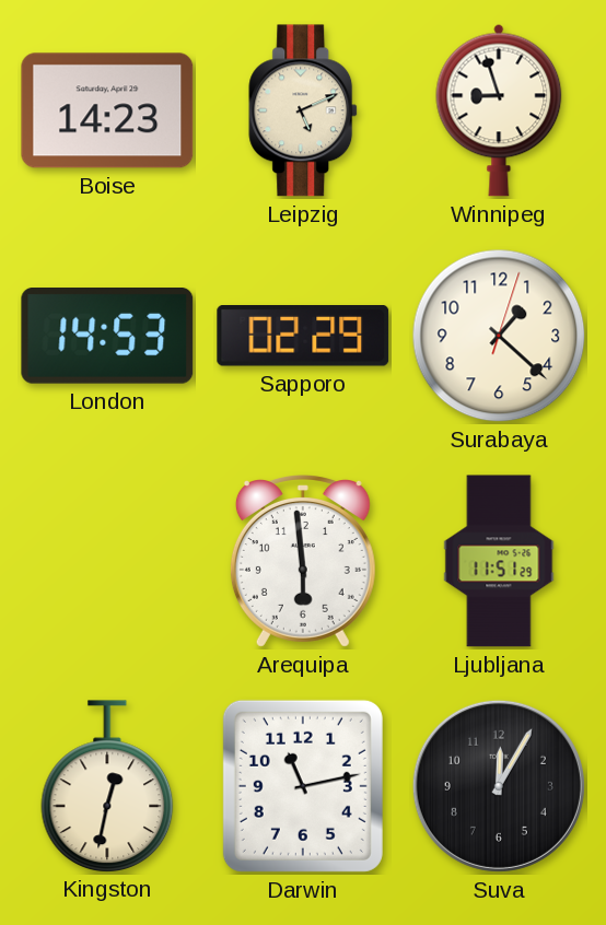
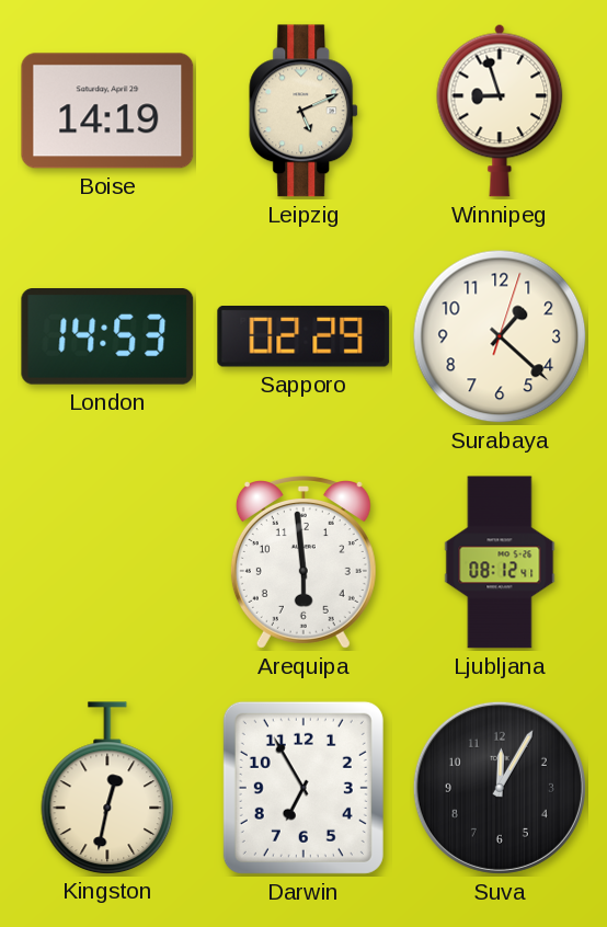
Boise: 14:23 -> 14:19
Ljubljana: 11:51 -> 08:12
Darwin: 11:13 -> 6:55
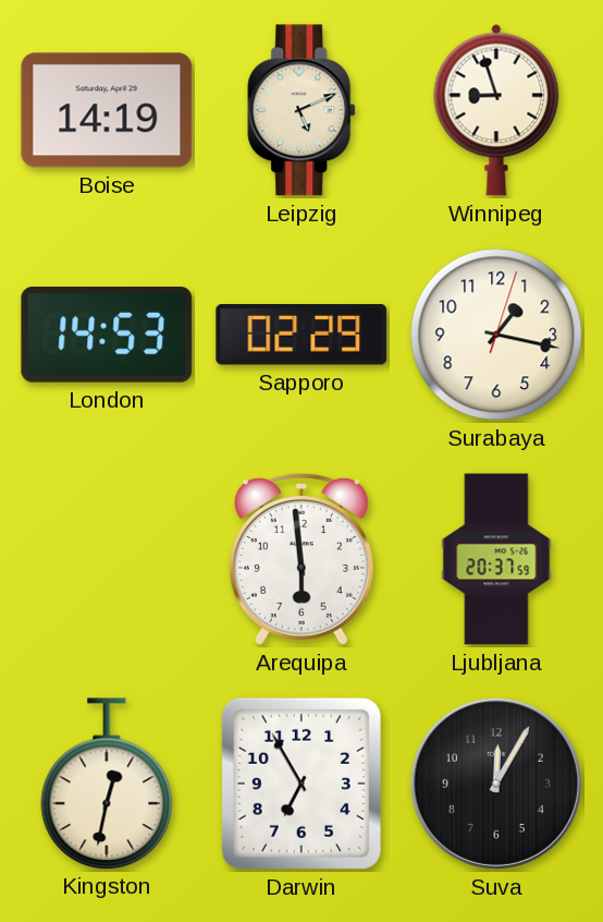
Surabaya: 1:22 -> 1:17
Ljubljana: 08:12 -> 20:37
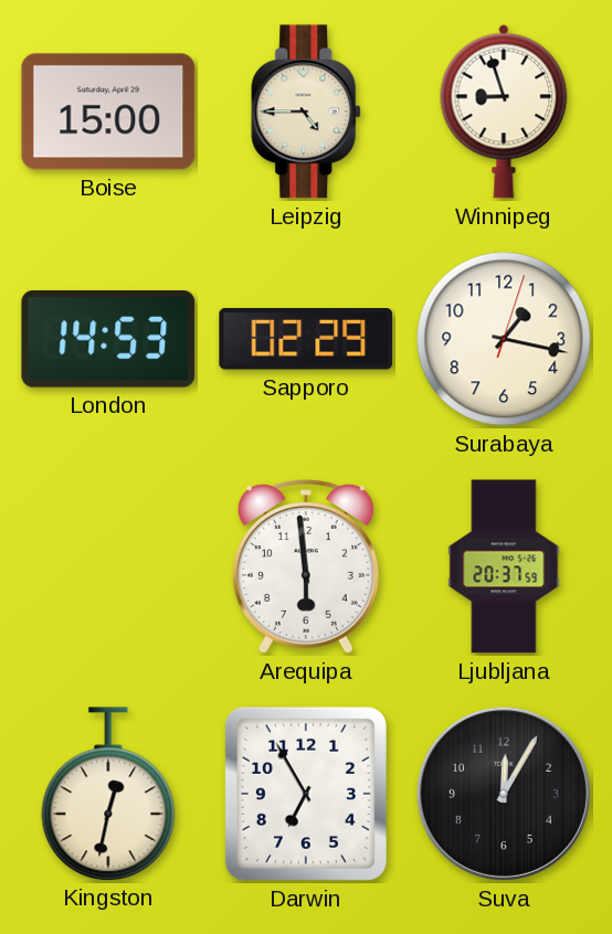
Boise: 14:19 -> 15:00
Leipzig: 5:11 -> 4:45
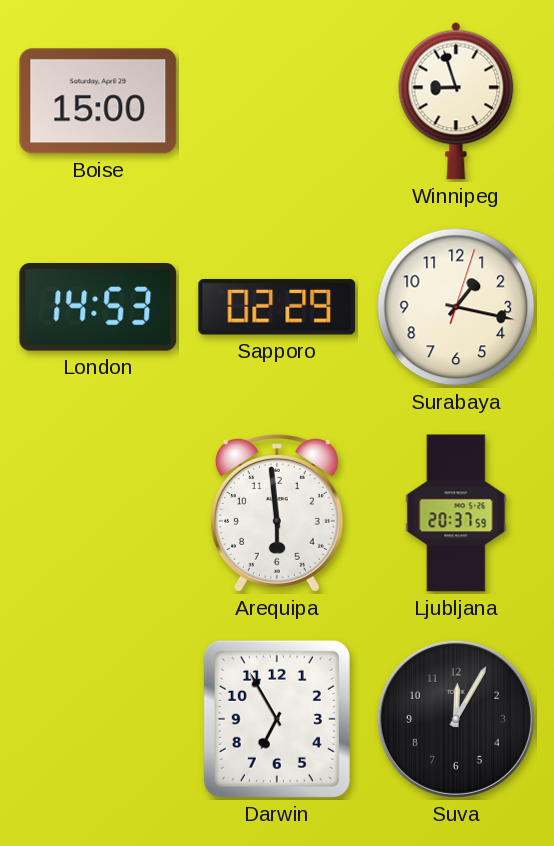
Leipzig: 4:45 -> none
Kingston: 12:32 -> none
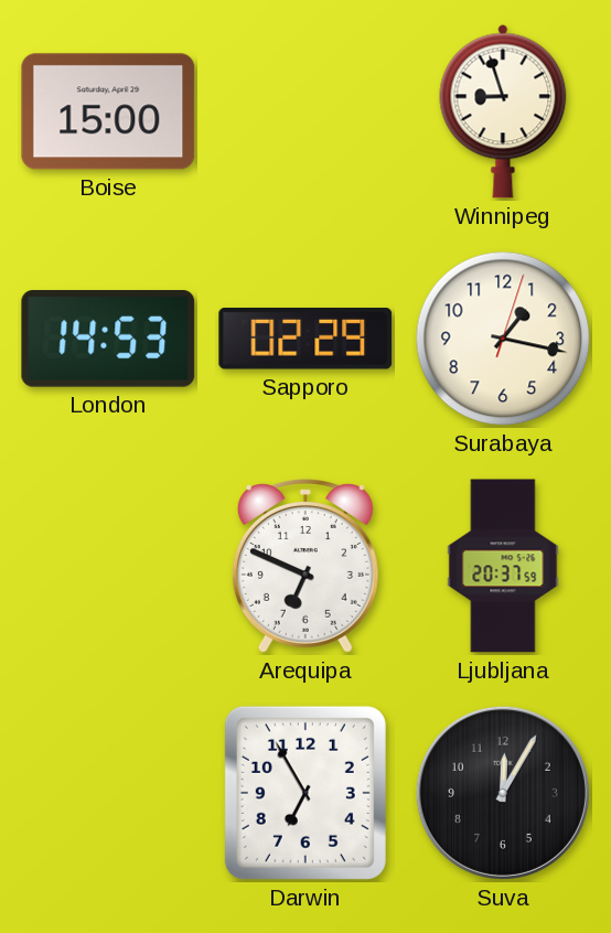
Arequipa: 5:59 -> 6:49
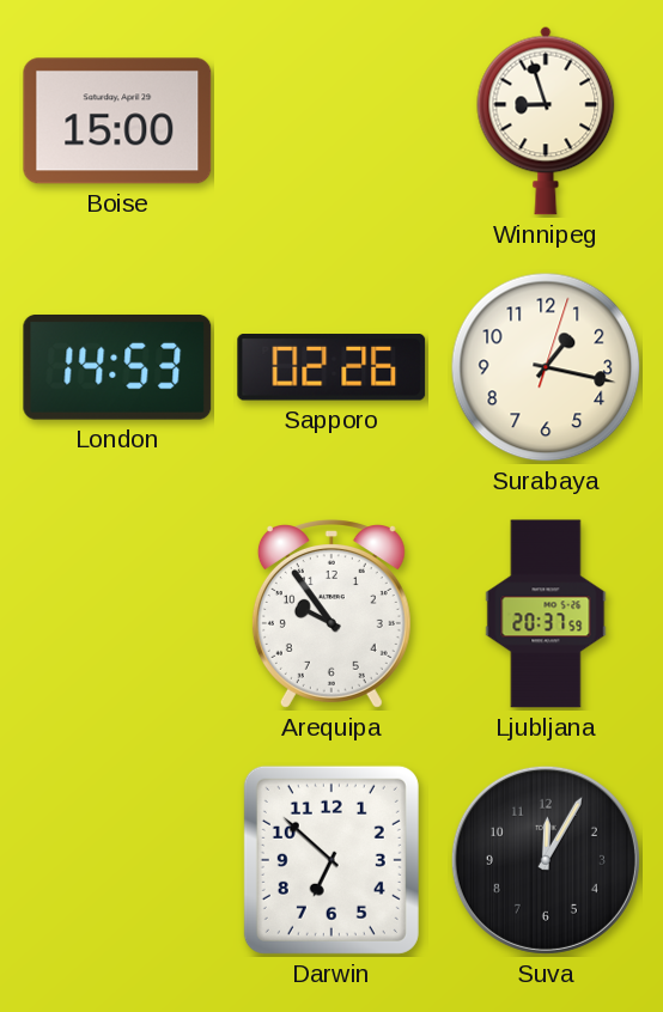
Sapporo: 02:29 -> 02:26
Arequipa: 6:49 -> 9:54
Darwin: 6:55 -> 6:52
